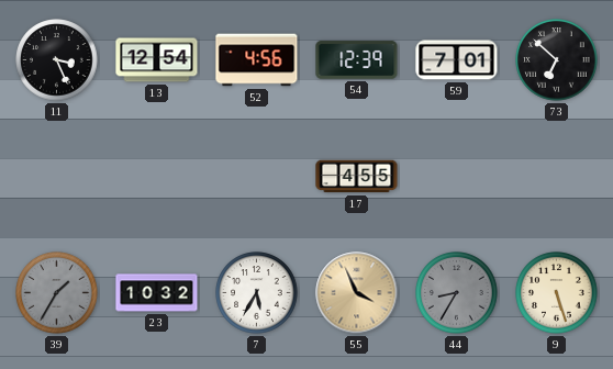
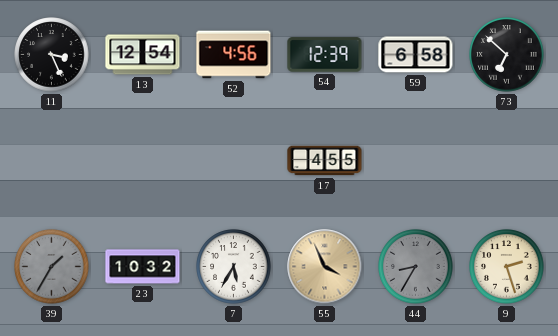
59: 7:01 -> 6:58
9: 5:27 -> 2:27
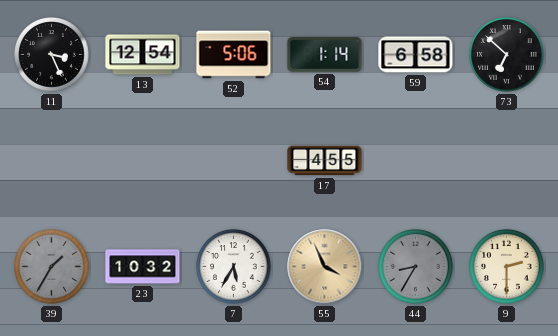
52: 4:56 -> 5:06
54: 12:39 -> 1:14
9: 2:27 -> 2:30
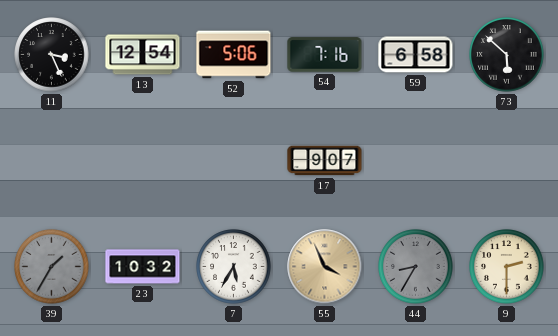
54: 1:14 -> 7:16
73: 6:52 -> 5:52
17: 4:55 -> 9:07
